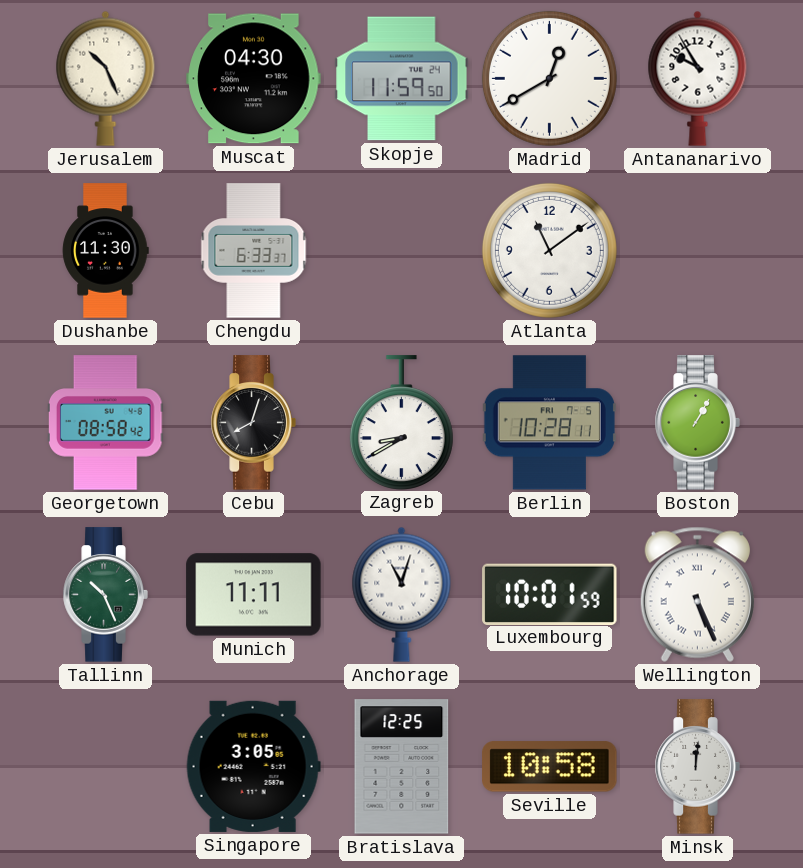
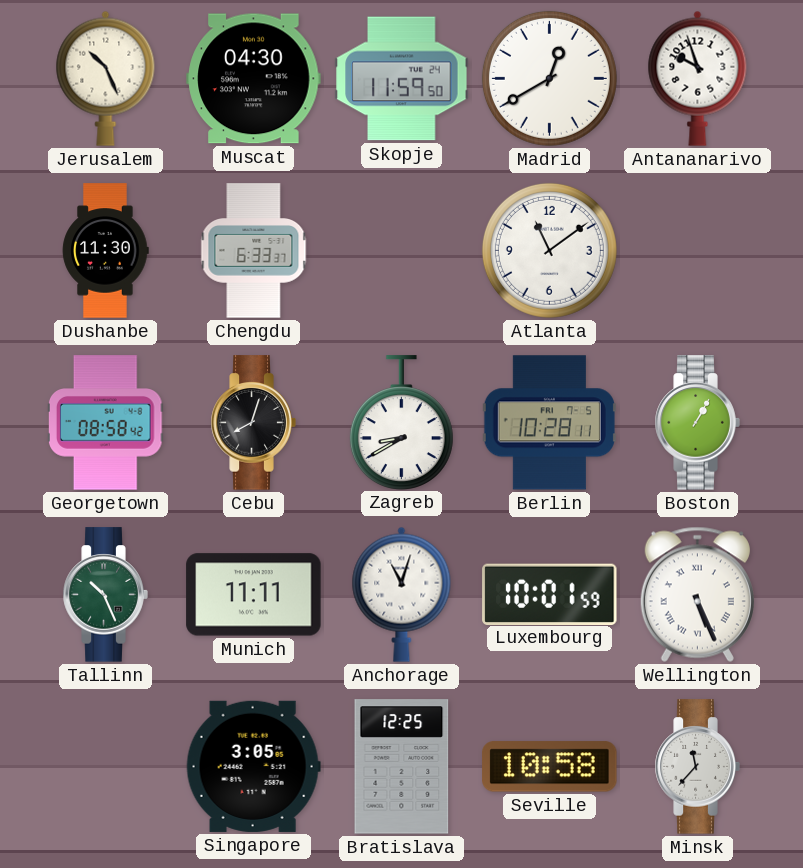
Antananarivo: 9:55 -> 9:57
Minsk: 12:01 -> 11:37
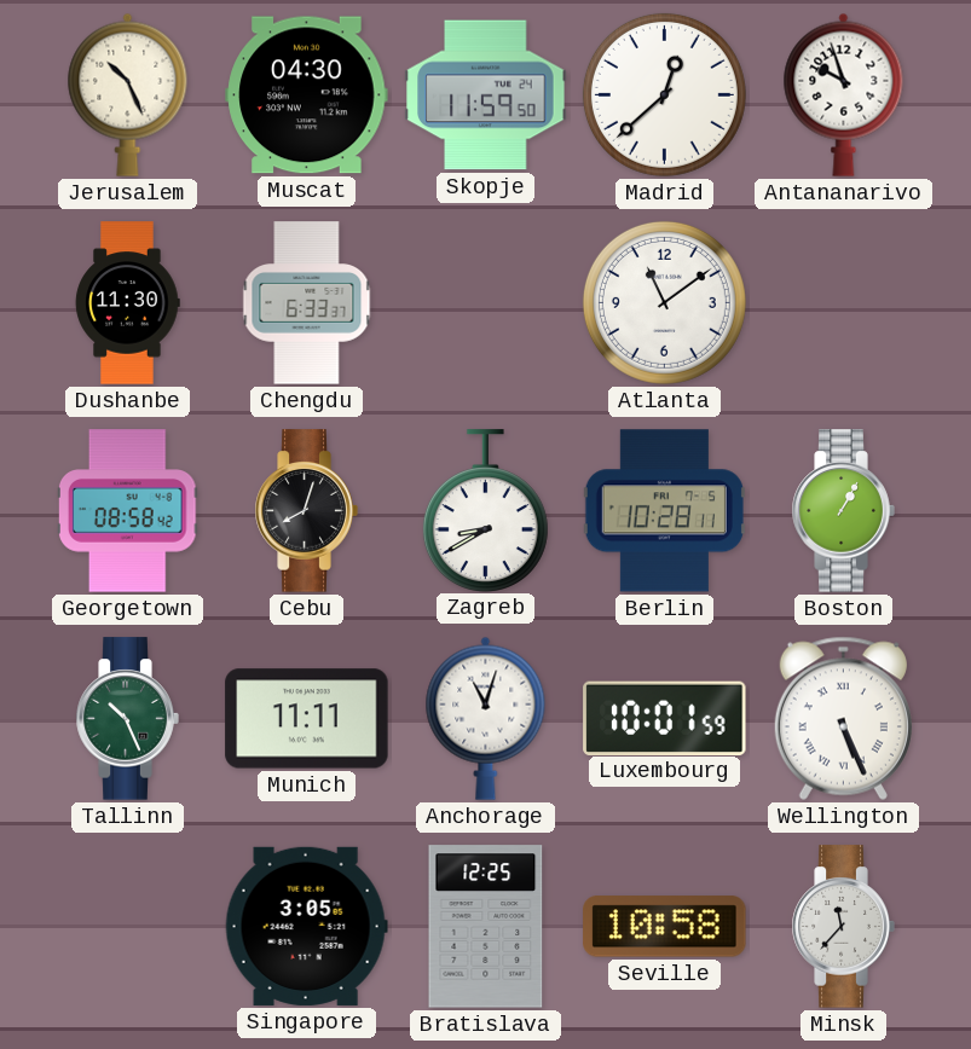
Madrid: 12:40 -> 12:38
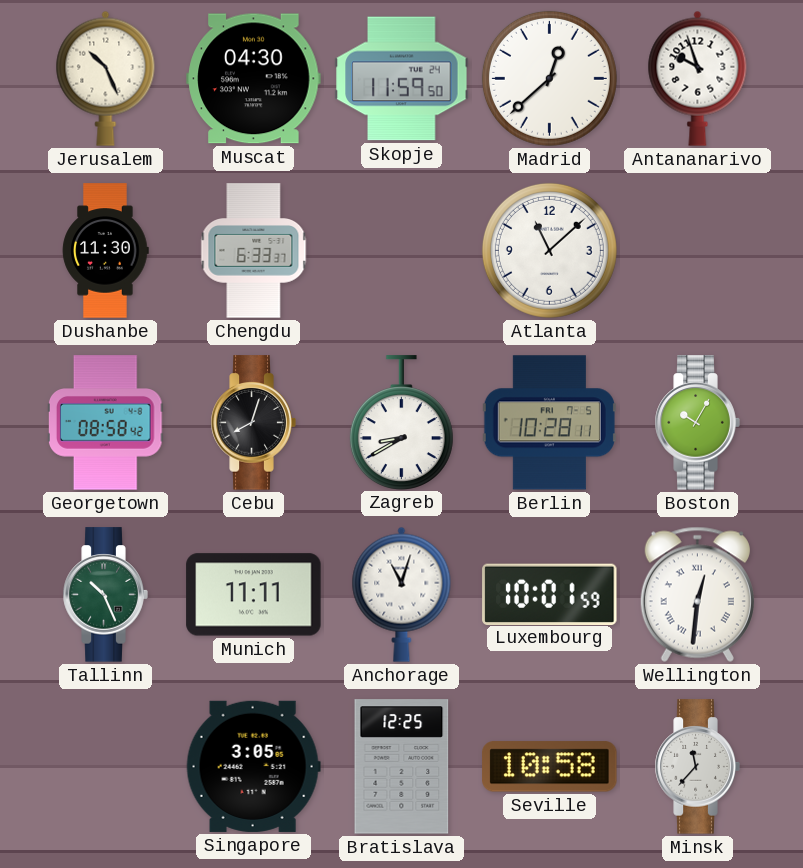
Atlanta: 11:09 -> 11:08
Boston: 1:05 -> 10:05
Wellington: 5:26 -> 12:31
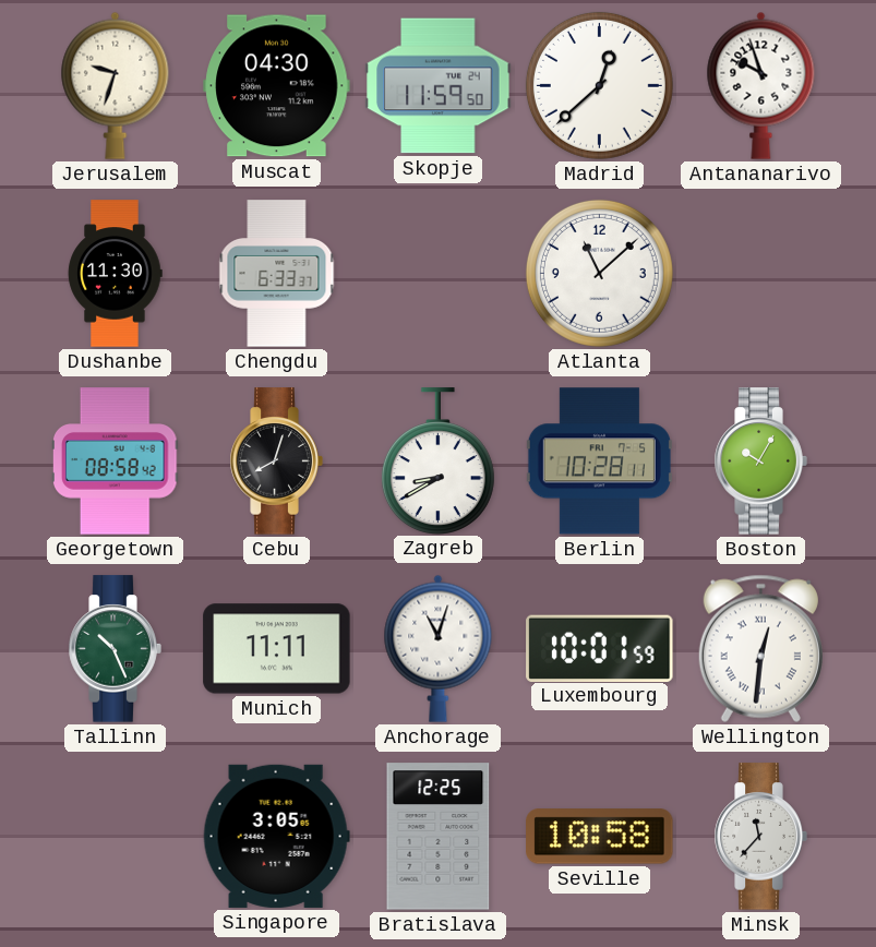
Jerusalem: 10:26 -> 9:33
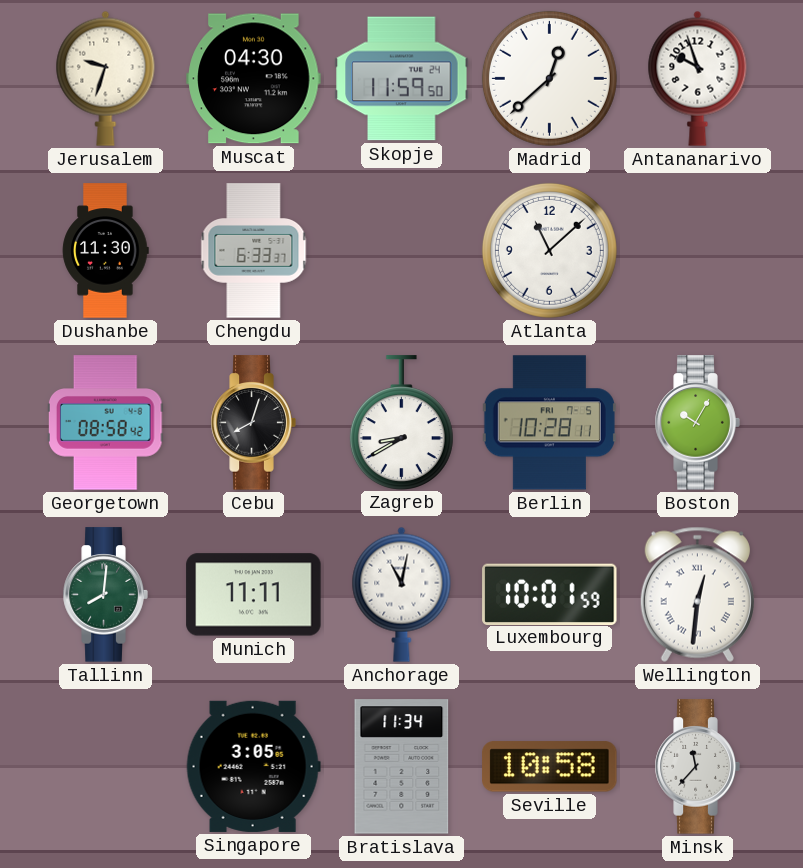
Tallinn: 10:26 -> 8:01
Anchorage: 11:03 -> 11:02
Bratislava: 12:25 -> 11:34
